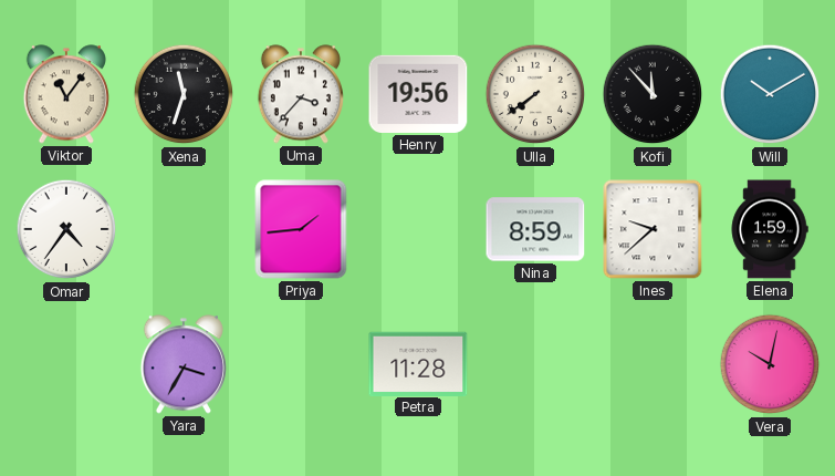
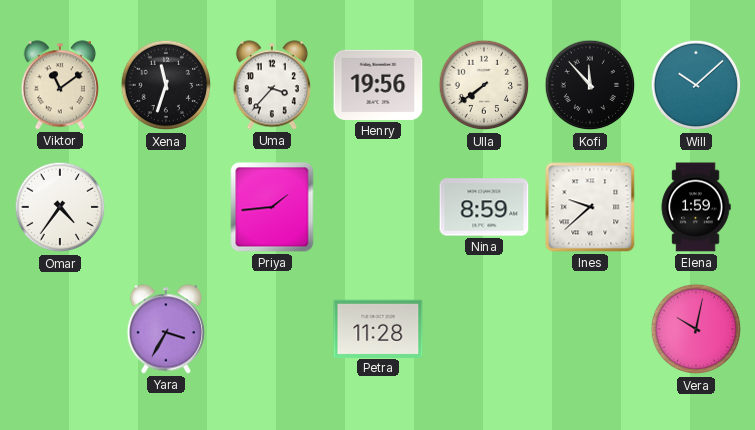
Viktor: 11:06 -> 11:09
Will: 10:10 -> 10:08
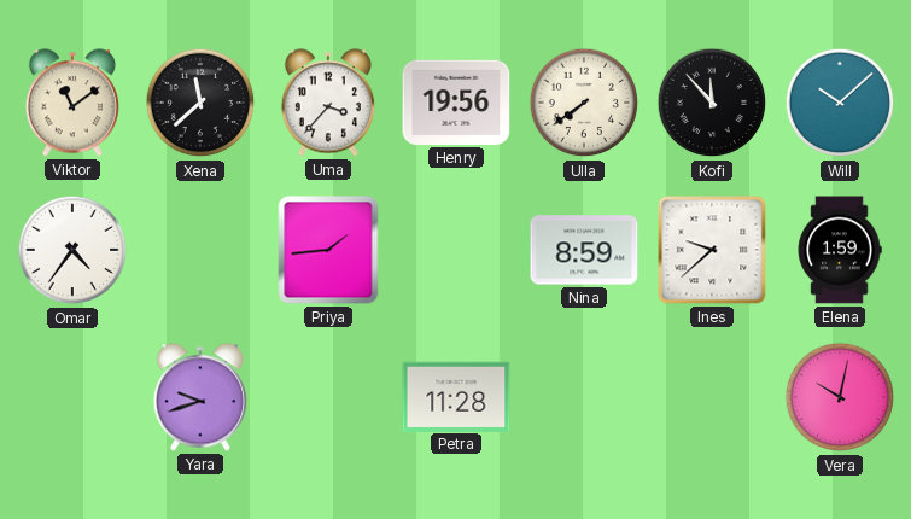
Xena: 11:33 -> 11:38
Yara: 3:35 -> 9:42
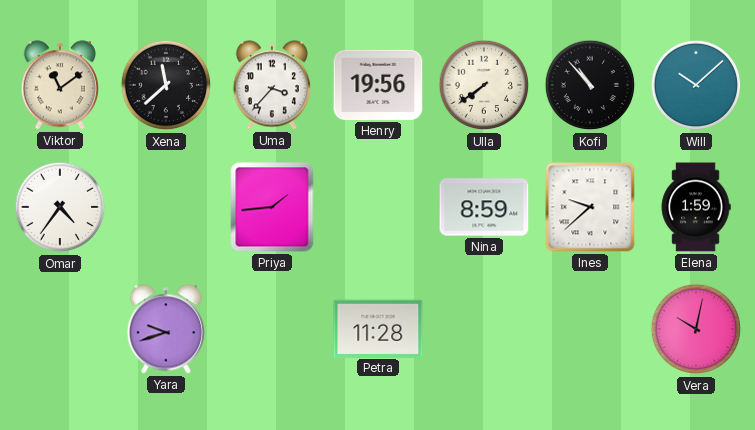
Kofi: 11:53 -> 10:53
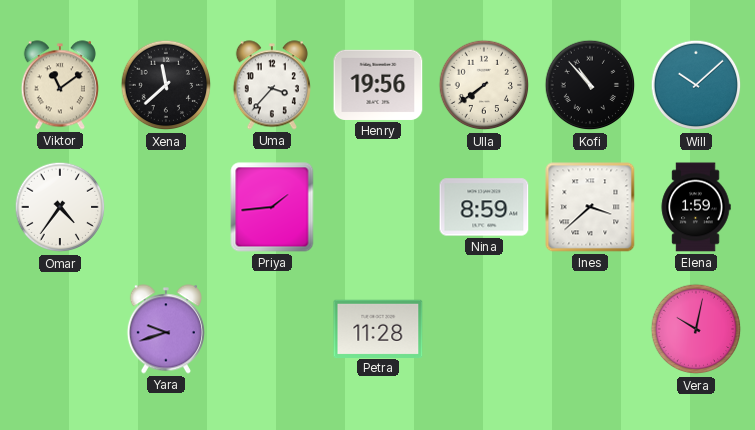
Ines: 9:38 -> 3:38
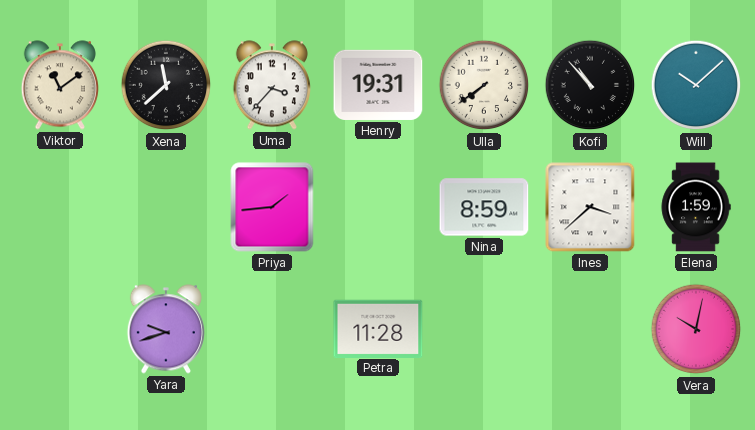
Henry: 19:56 -> 19:31
Omar: 4:36 -> none
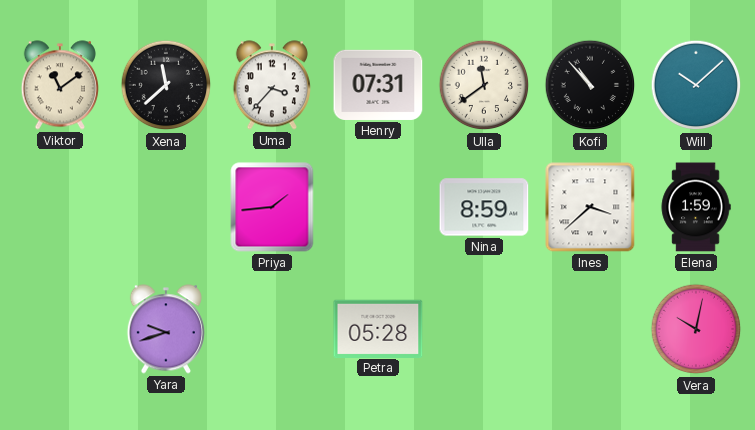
Henry: 19:31 -> 07:31
Ulla: 7:39 -> 11:39
Petra: 11:28 -> 05:28
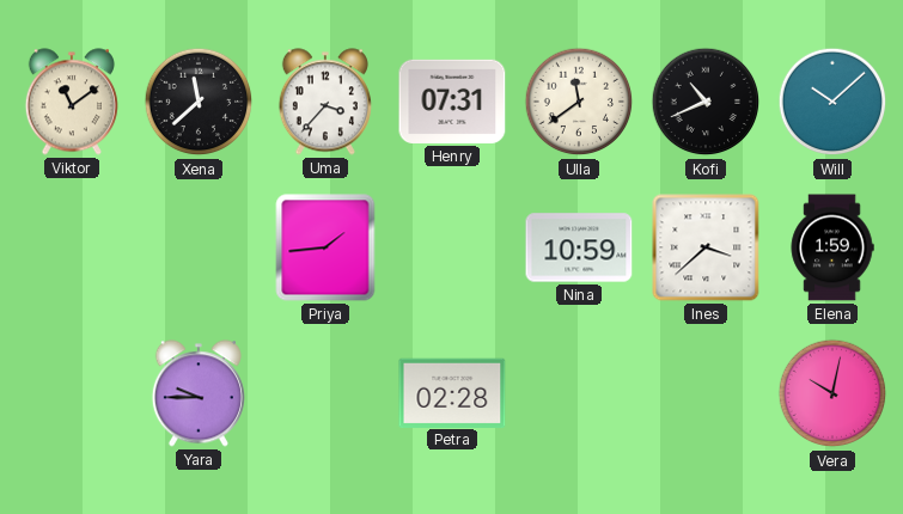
Kofi: 10:53 -> 10:41
Nina: 8:59 -> 10:59
Yara: 9:42 -> 9:45
Petra: 05:28 -> 02:28
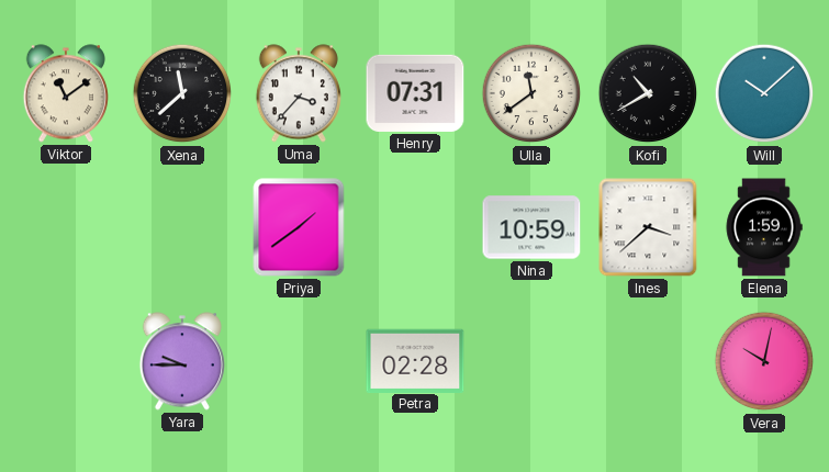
Kofi: 10:41 -> 10:40
Priya: 1:44 -> 1:39
